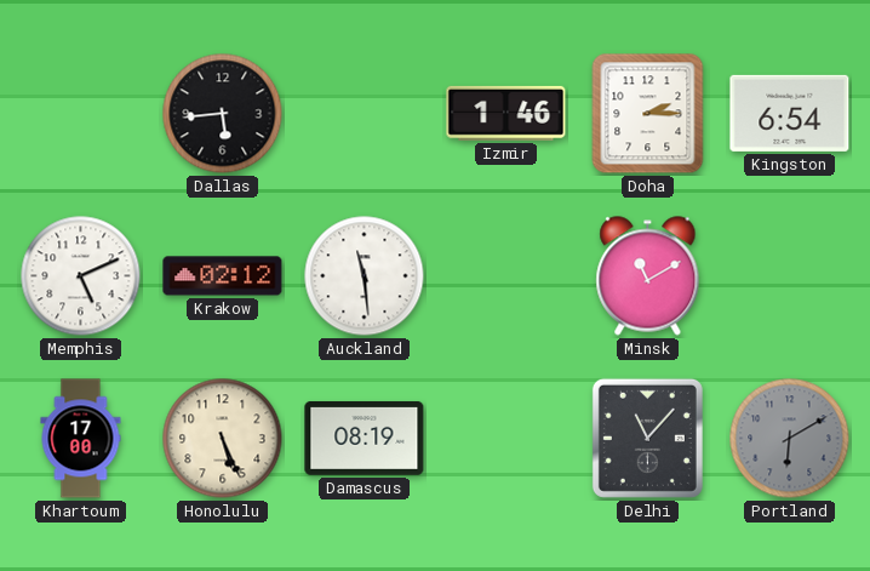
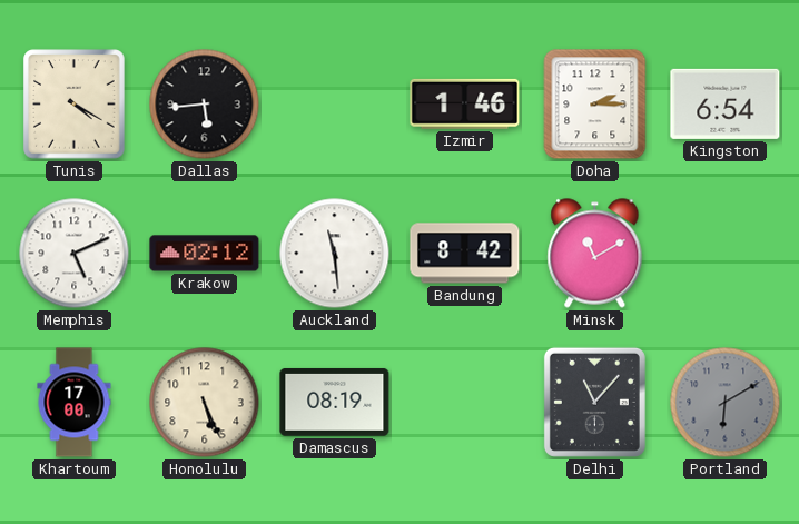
Tunis: none -> 4:20
Bandung: none -> 8:42
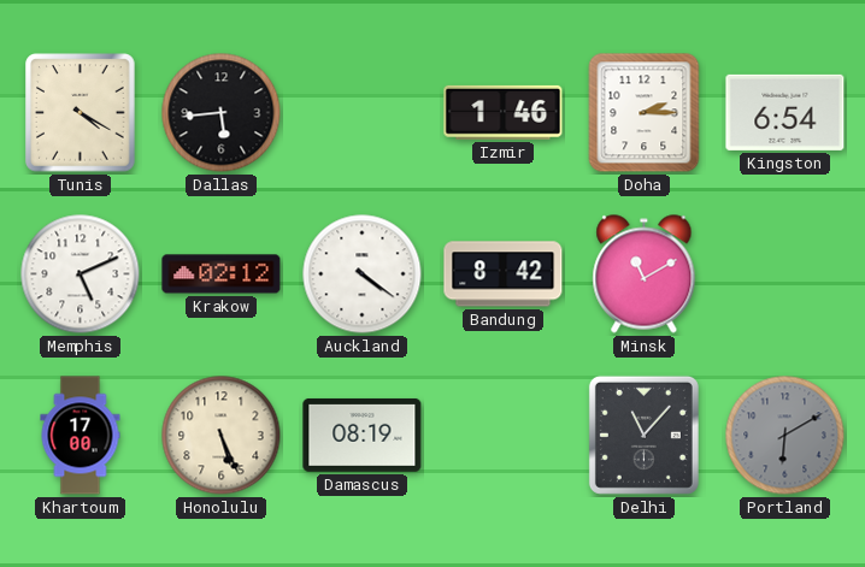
Auckland: 11:29 -> 4:21
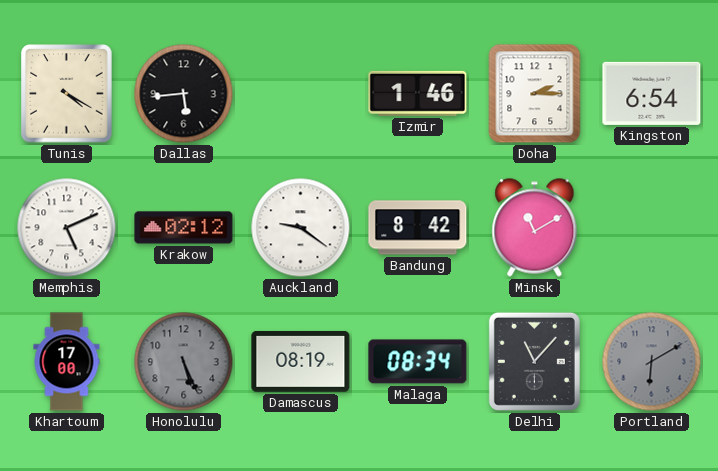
Auckland: 4:21 -> 9:21
Honolulu dial: cream -> grey
Malaga: none -> 08:34
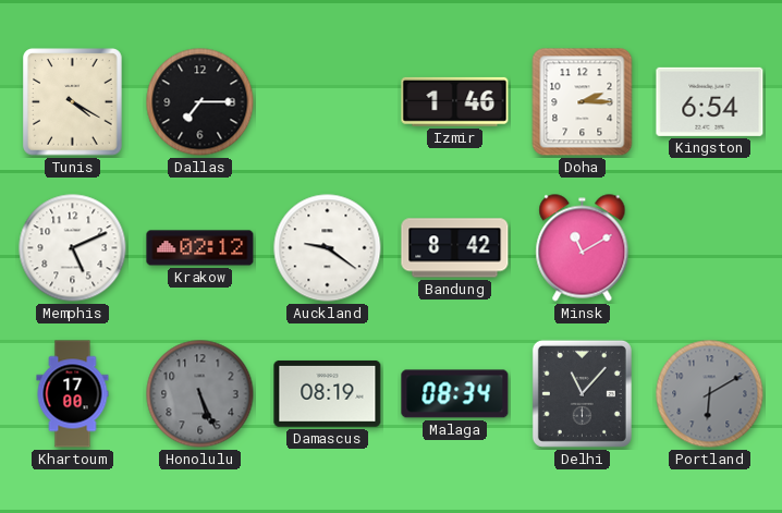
Dallas: 5:44 -> 7:15
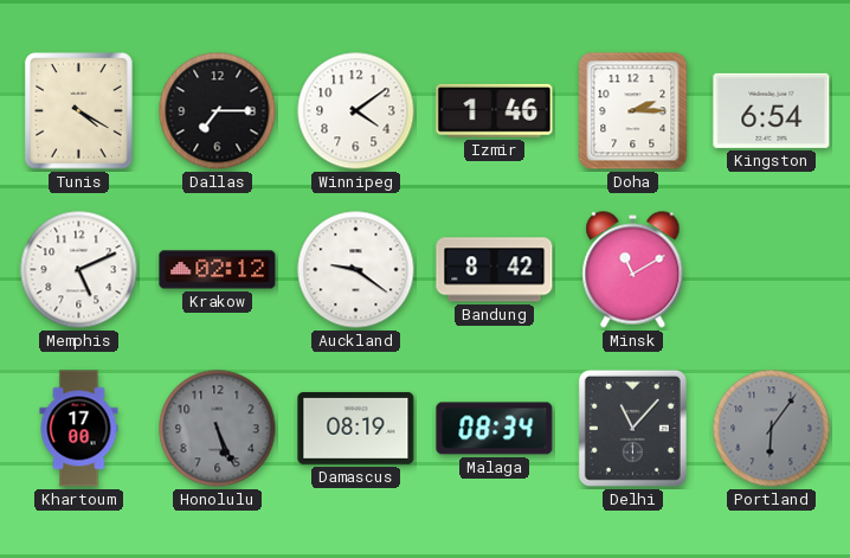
Winnipeg: none -> 4:09
Portland: 6:10 -> 6:06
